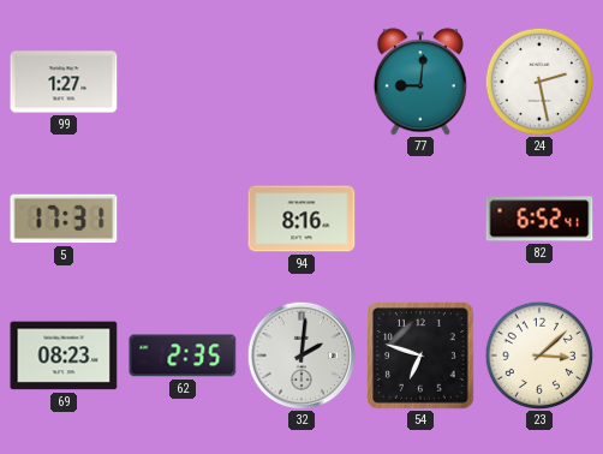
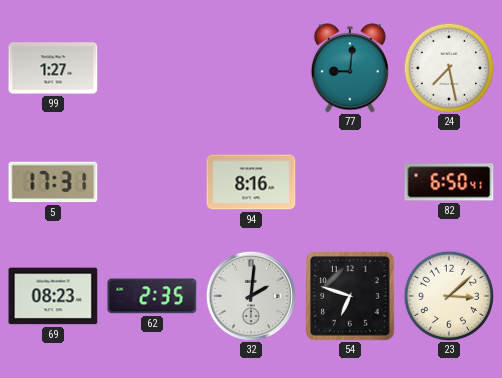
24: 2:28 -> 7:28
82: 6:52 -> 6:50
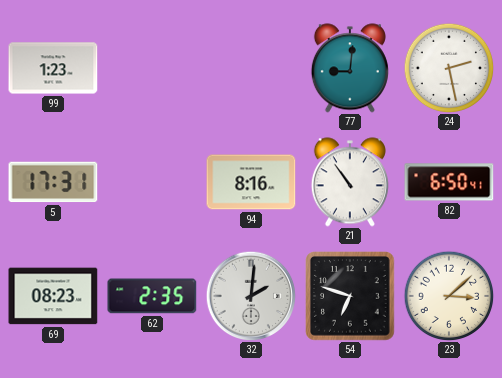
99: 1:27 -> 1:23
24: 7:28 -> 2:28
21: none -> 10:54
